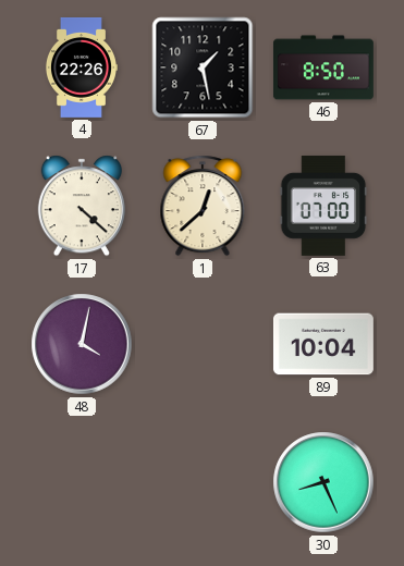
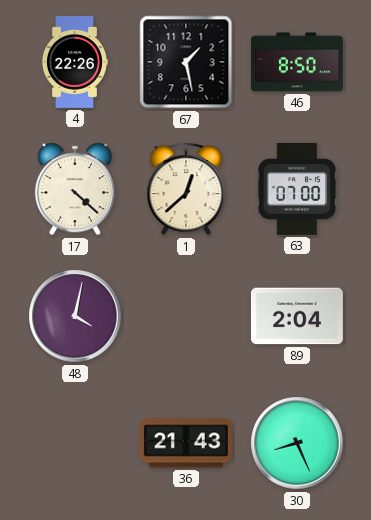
89: 10:04 -> 2:04
36: none -> 21:43
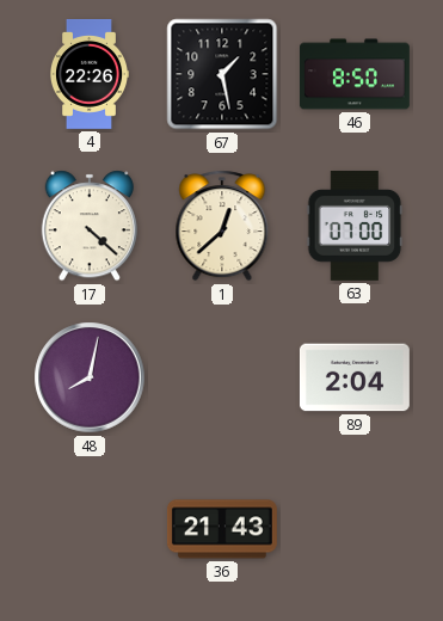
48: 4:02 -> 8:02
30: 8:26 -> none
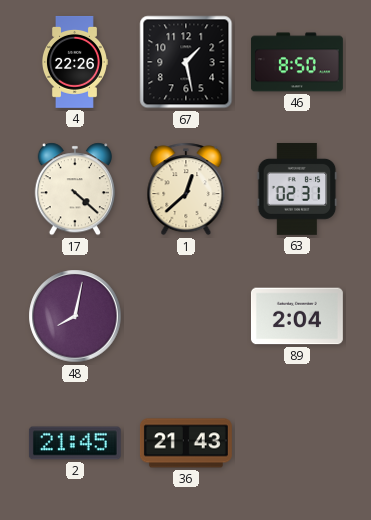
63: 07:00 -> 02:31
2: none -> 21:45
